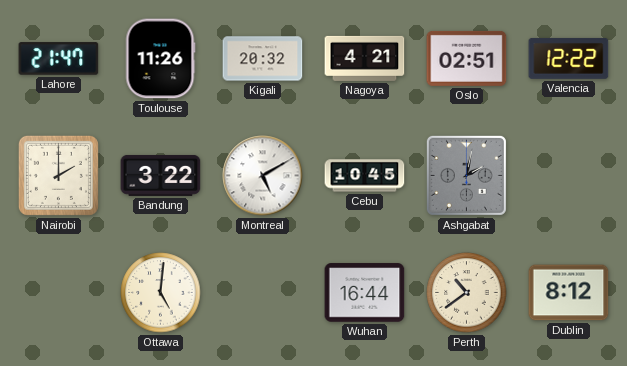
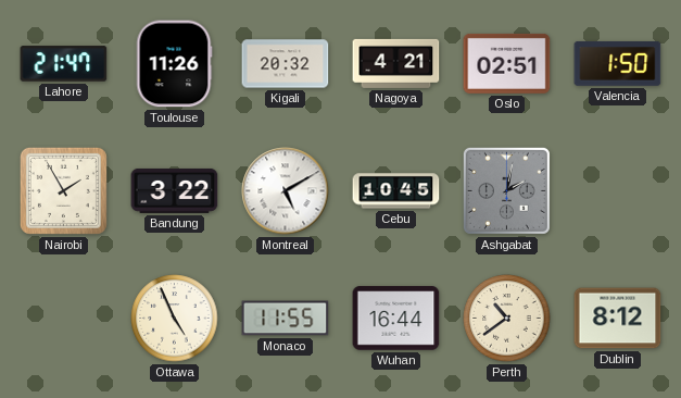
Valencia: 12:22 -> 1:50
Nairobi: 2:00 -> 1:55
Ottawa: 5:01 -> 4:56
Monaco: none -> 11:55
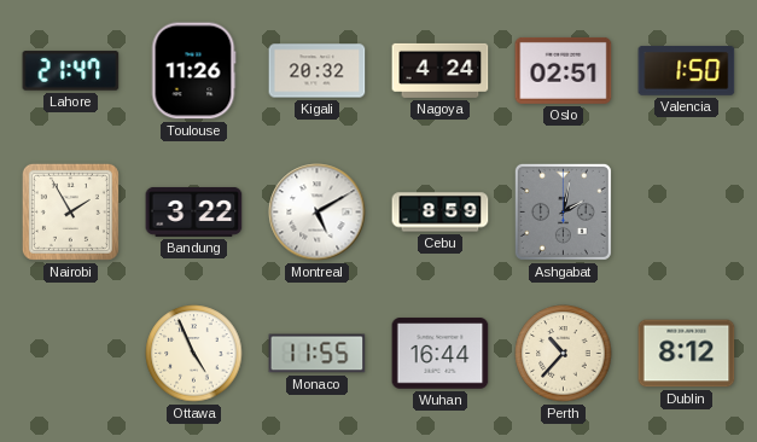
Nagoya: 4:21 -> 4:24
Cebu: 10:45 -> 8:59
Perth: 10:39 -> 10:37
